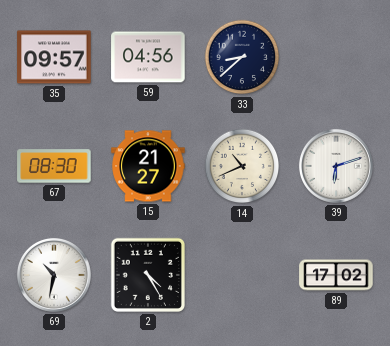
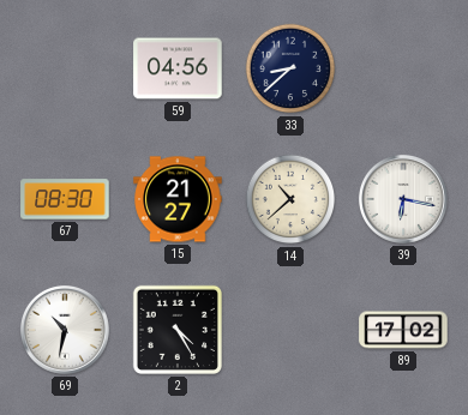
35: 09:57 -> none
14: 10:41 -> 10:38
39: 6:12 -> 6:17
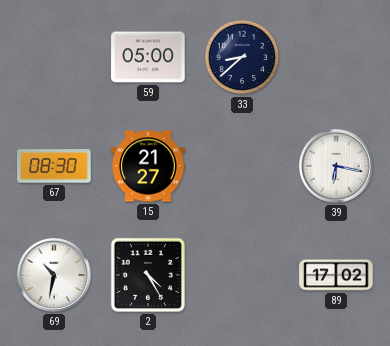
59: 04:56 -> 05:00
14: 10:38 -> none
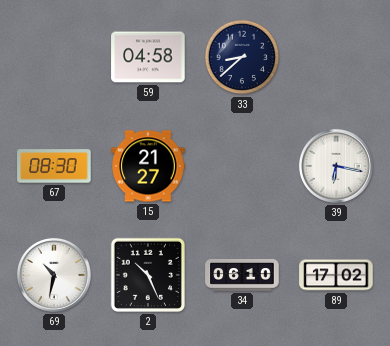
59: 05:00 -> 04:58
2: 4:25 -> 10:26
34: none -> 06:10
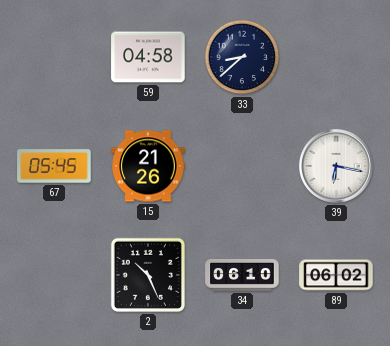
67: 08:30 -> 05:45
15: 21:27 -> 21:26
69: 10:32 -> none
89: 17:02 -> 06:02
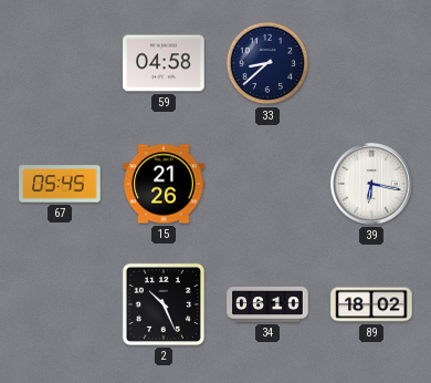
89: 06:02 -> 18:02
